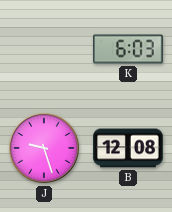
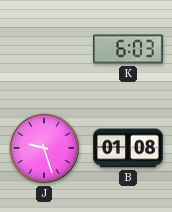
B: 12:08 -> 01:08
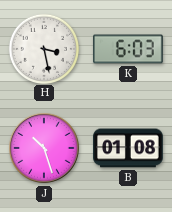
H: none -> 3:28
J: 9:27 -> 10:27
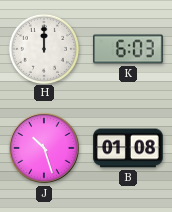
H: 3:28 -> 12:00
